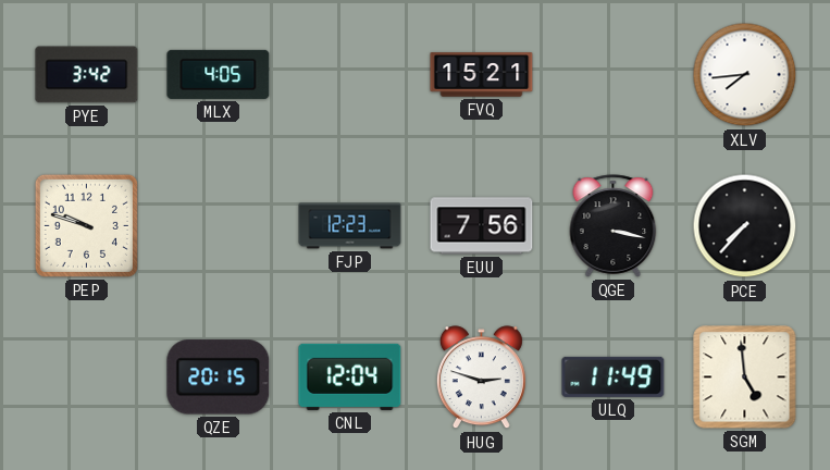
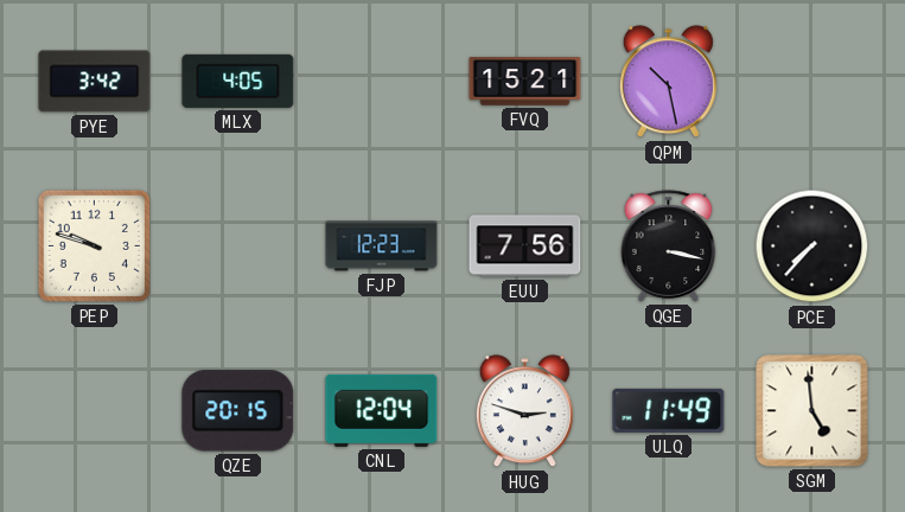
QPM: none -> 10:28
XLV: 7:44 -> none
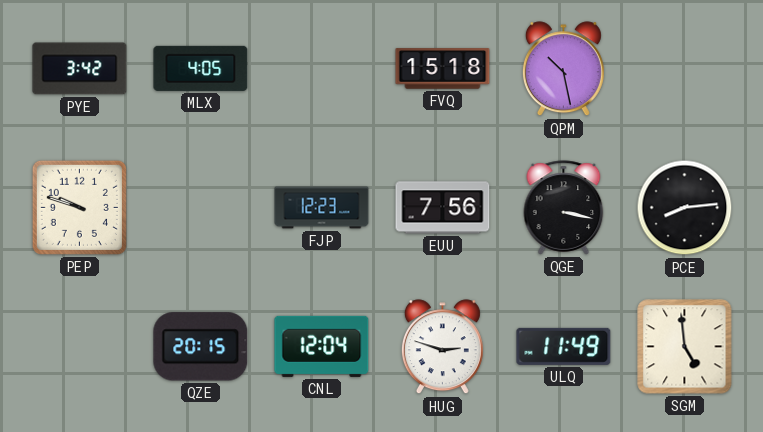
FVQ: 15:21 -> 15:18
PCE: 7:37 -> 8:14
